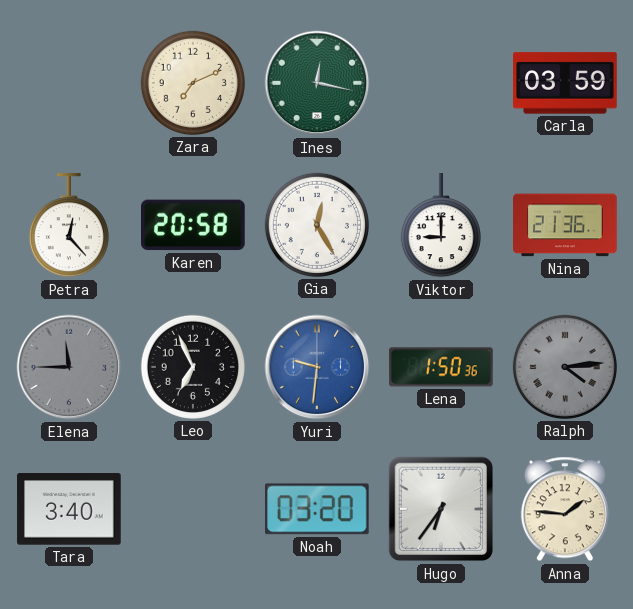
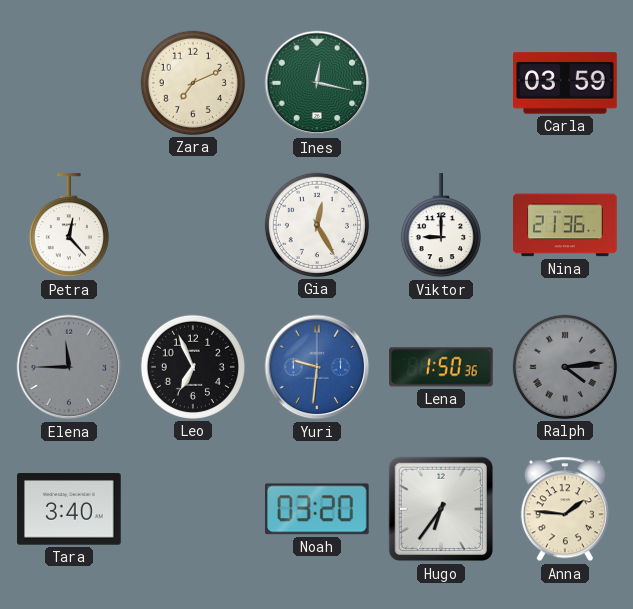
Karen: 20:58 -> none
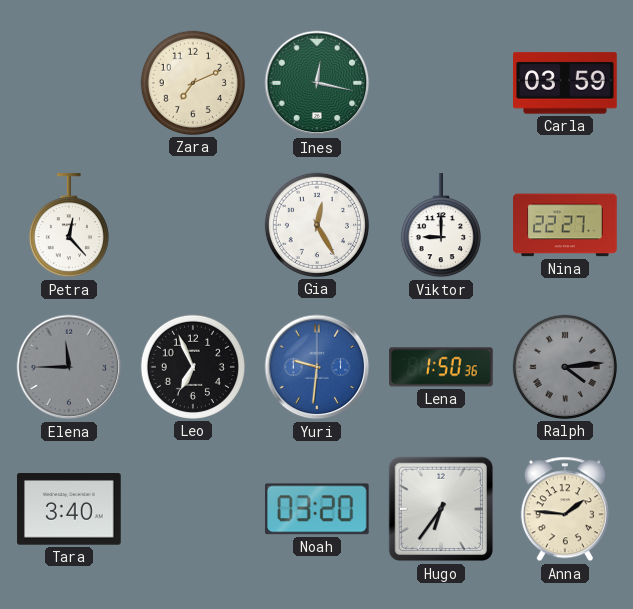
Nina: 21:36 -> 22:27
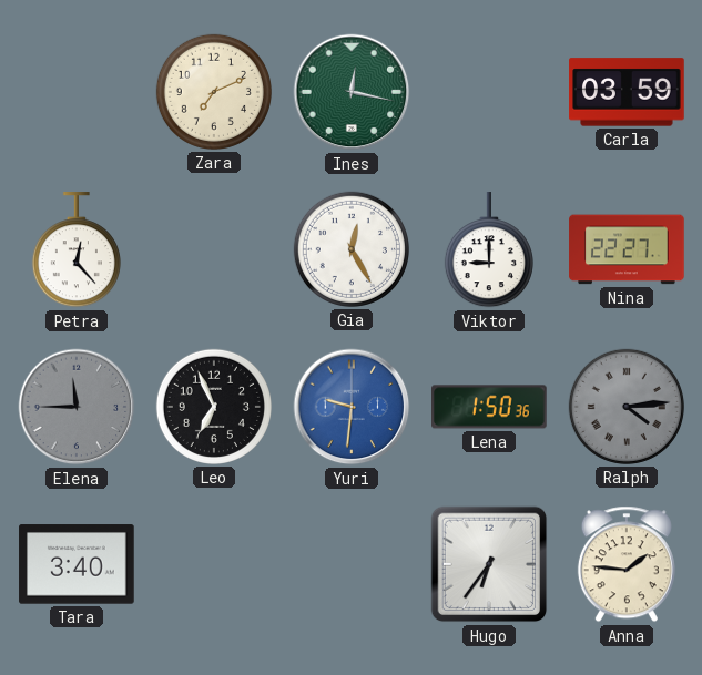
Noah: 03:20 -> none
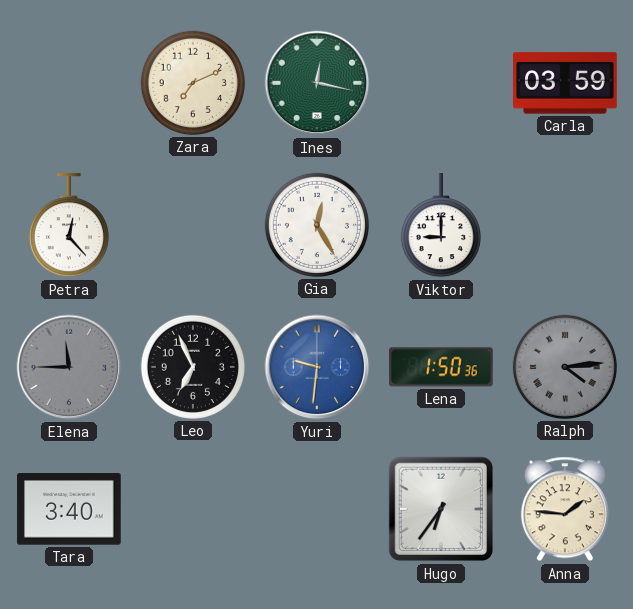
Nina: 22:27 -> none
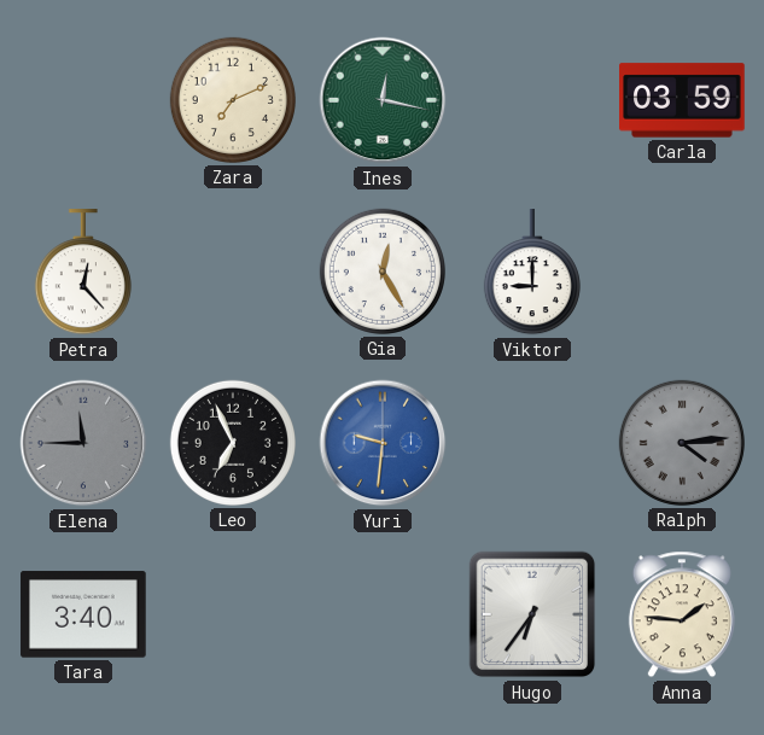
Lena: 1:50 -> none
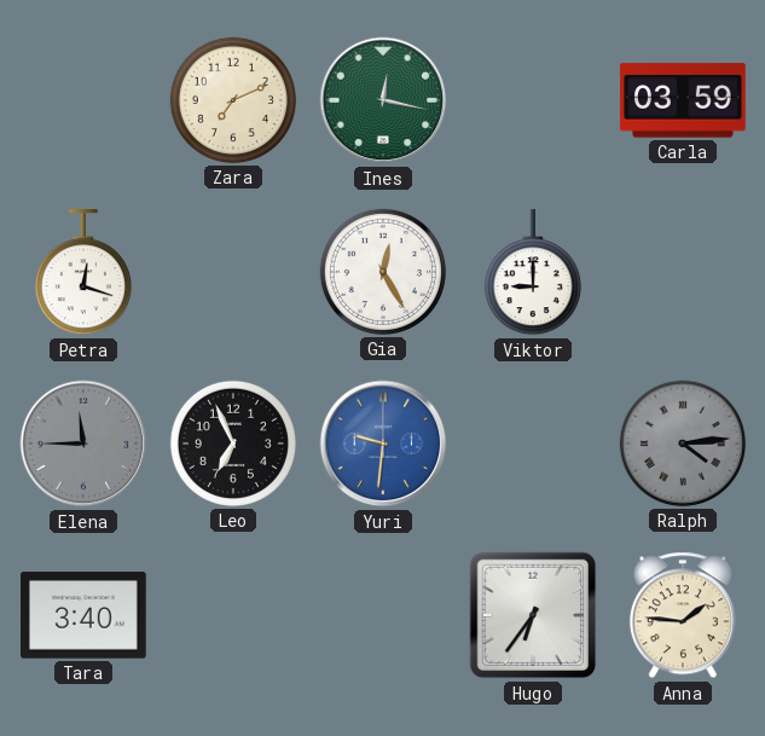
Petra: 12:23 -> 12:18
